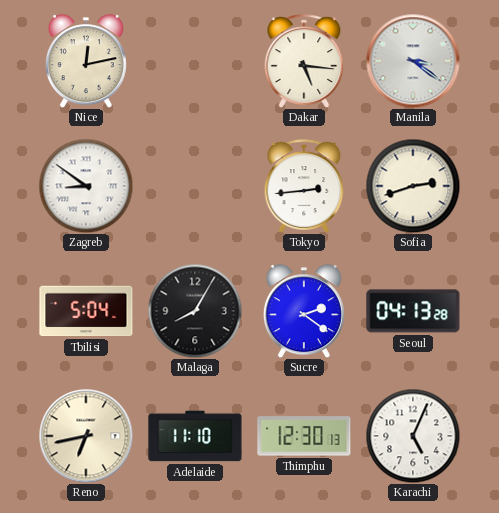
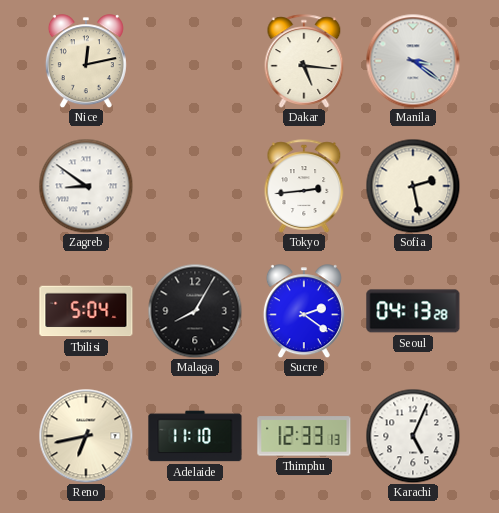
Sofia: 2:42 -> 2:28
Thimphu: 12:30 -> 12:33
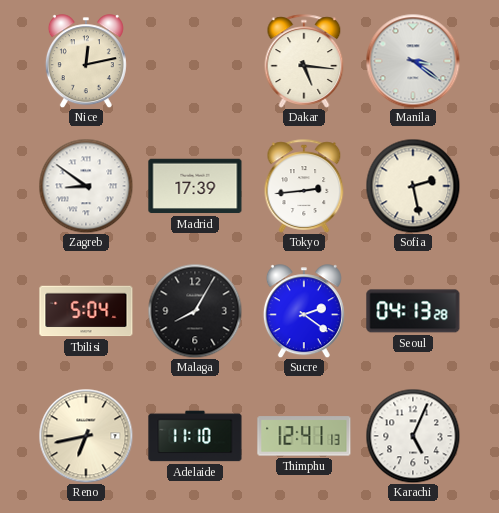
Madrid: none -> 17:39
Thimphu: 12:33 -> 12:41
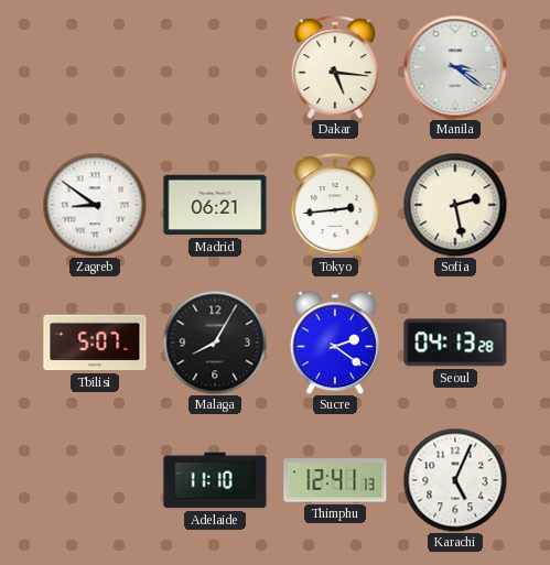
Nice: 12:13 -> none
Madrid: 17:39 -> 06:21
Tbilisi: 5:04 -> 5:07
Reno: 6:43 -> none
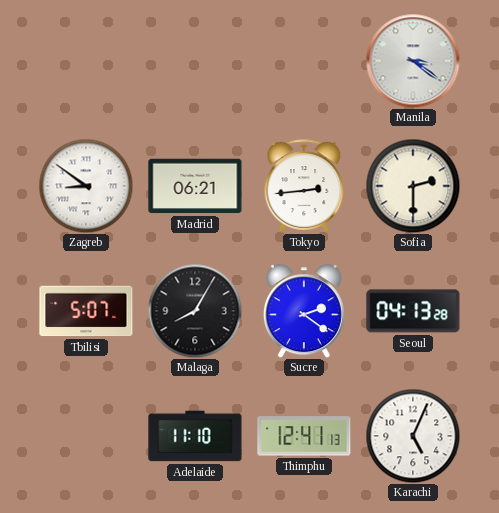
Dakar: 5:16 -> none
Sofia: 2:28 -> 2:30
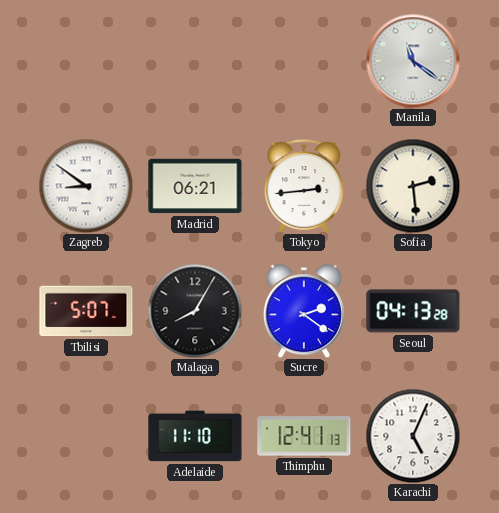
Manila: 3:21 -> 11:21
Sofia: 2:30 -> 2:29
